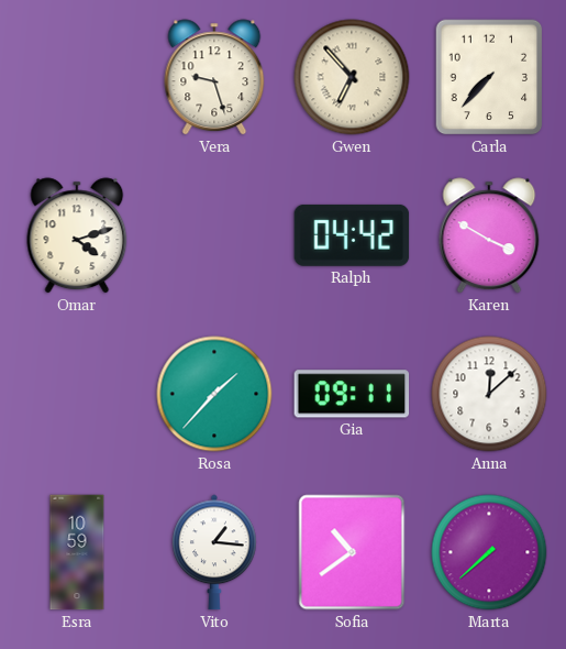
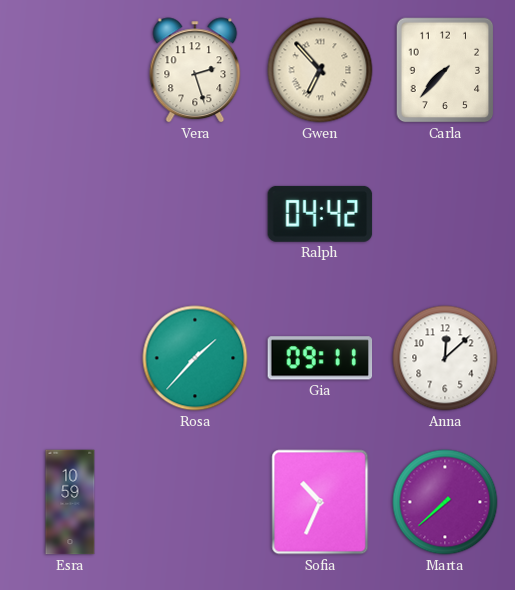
Vera: 9:27 -> 2:27
Omar: 4:12 -> none
Karen: 3:50 -> none
Vito: 1:16 -> none
Sofia: 10:39 -> 10:34
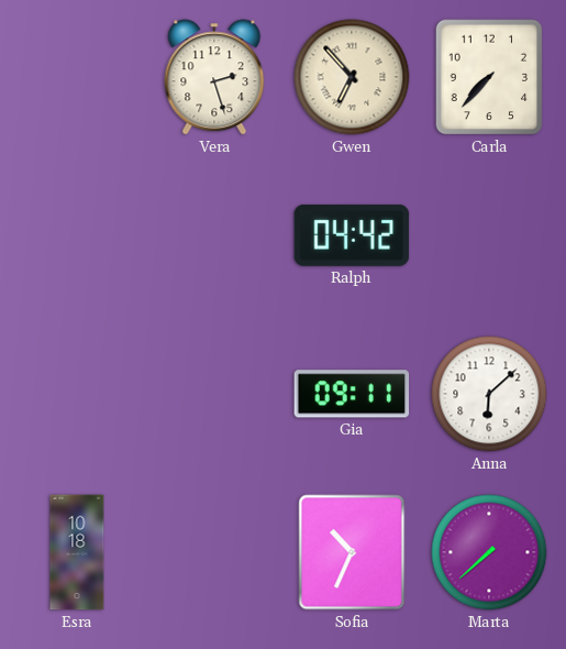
Rosa: 1:37 -> none
Anna: 12:08 -> 6:08
Esra: 10:59 -> 10:18
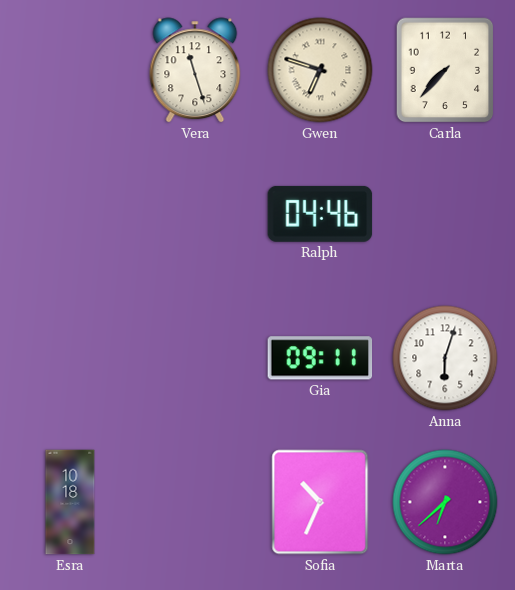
Vera: 2:27 -> 11:27
Gwen: 6:53 -> 6:48
Ralph: 04:42 -> 04:46
Anna: 6:08 -> 6:03
Marta: 7:38 -> 6:38
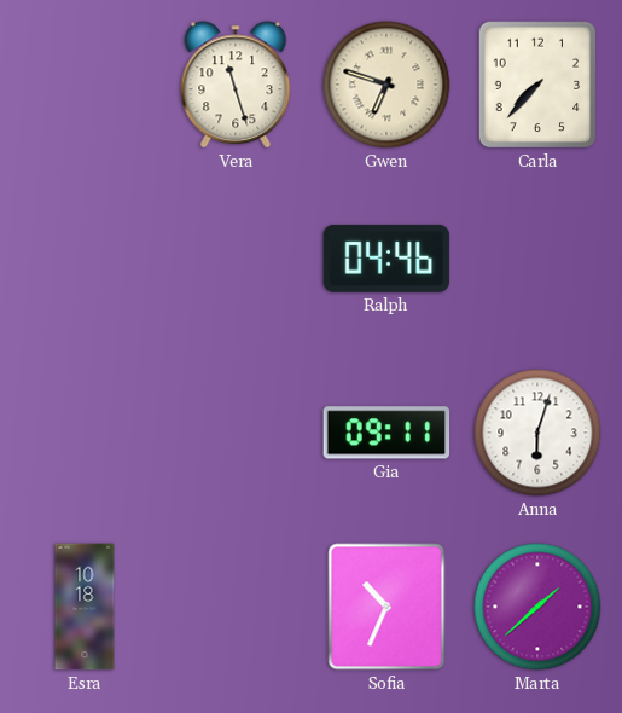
Marta: 6:38 -> 1:38
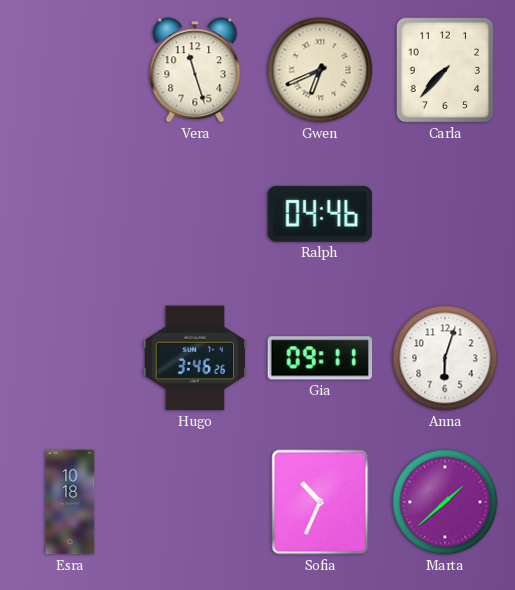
Gwen: 6:48 -> 6:41
Hugo: none -> 3:46
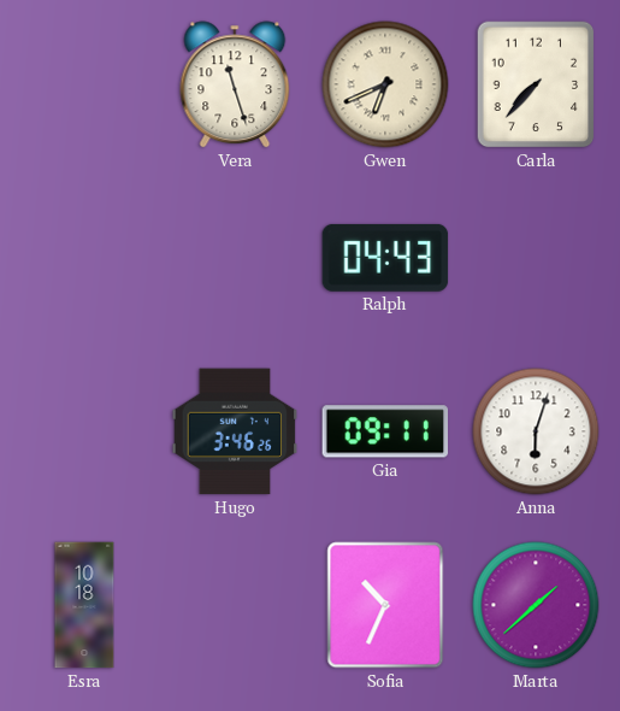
Ralph: 04:46 -> 04:43
